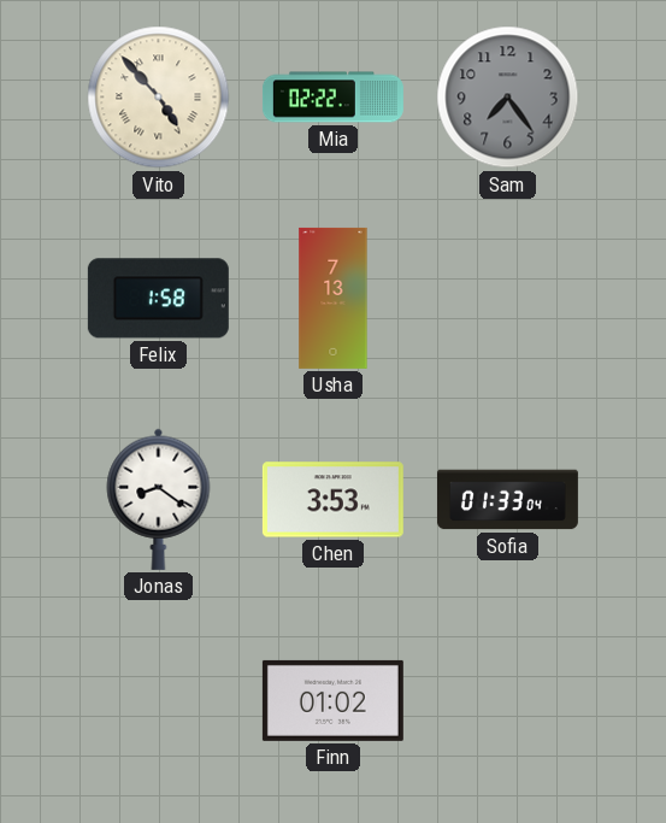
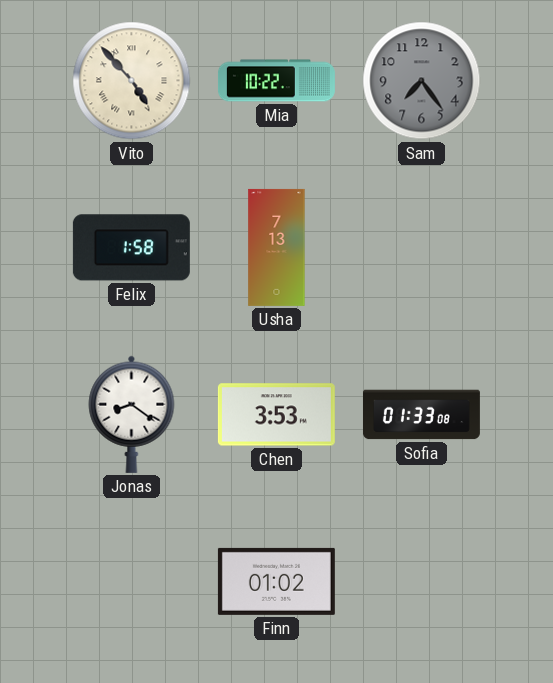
Mia: 02:22 -> 10:22
Sofia: 01:33:04 -> 01:33:08
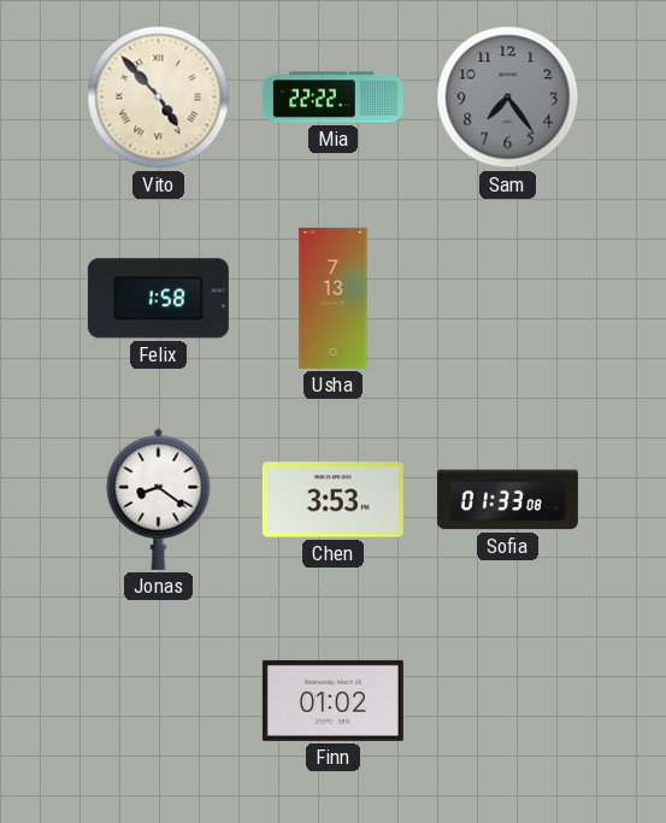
Mia: 10:22 -> 22:22
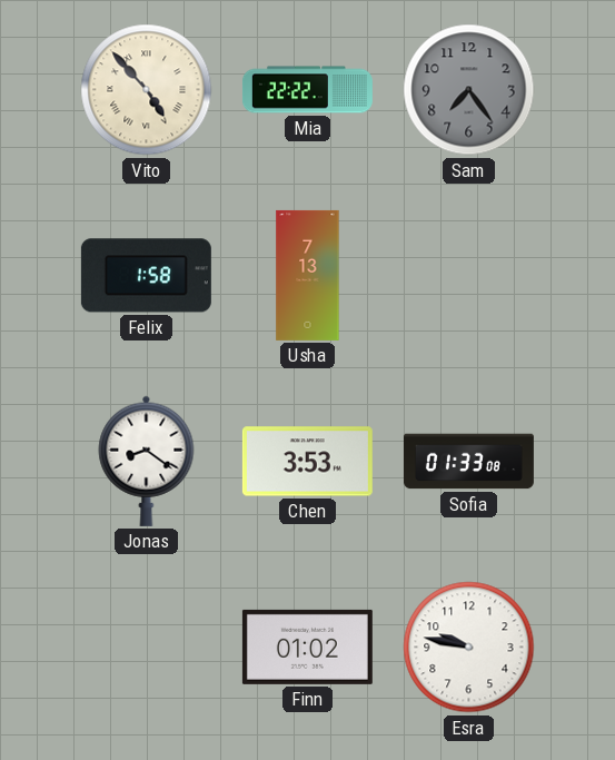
Esra: none -> 9:47
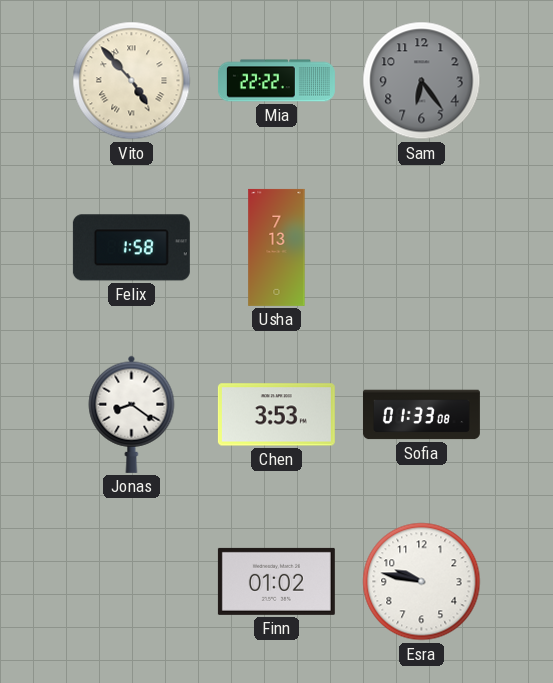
Sam: 7:24 -> 6:24
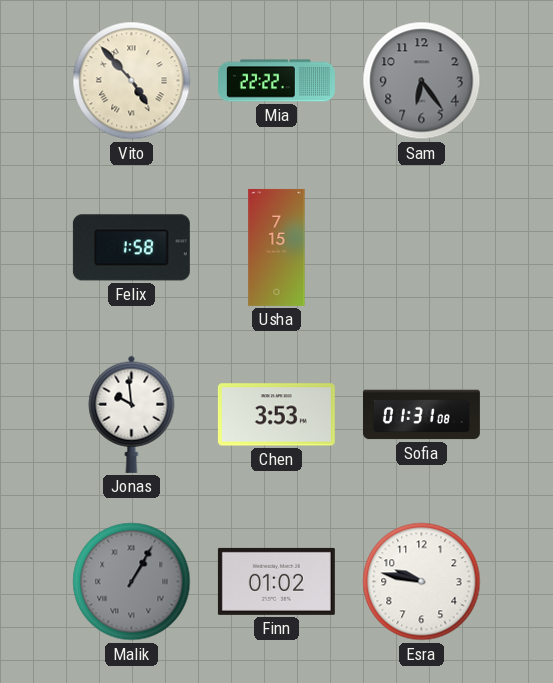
Usha: 7:13 -> 7:15
Jonas: 8:21 -> 9:59
Sofia: 01:33 -> 01:31
Malik: none -> 1:05
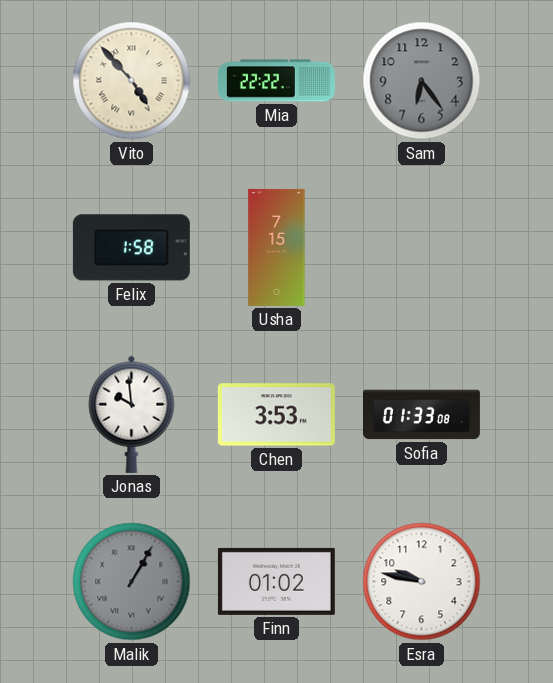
Sofia: 01:31 -> 01:33
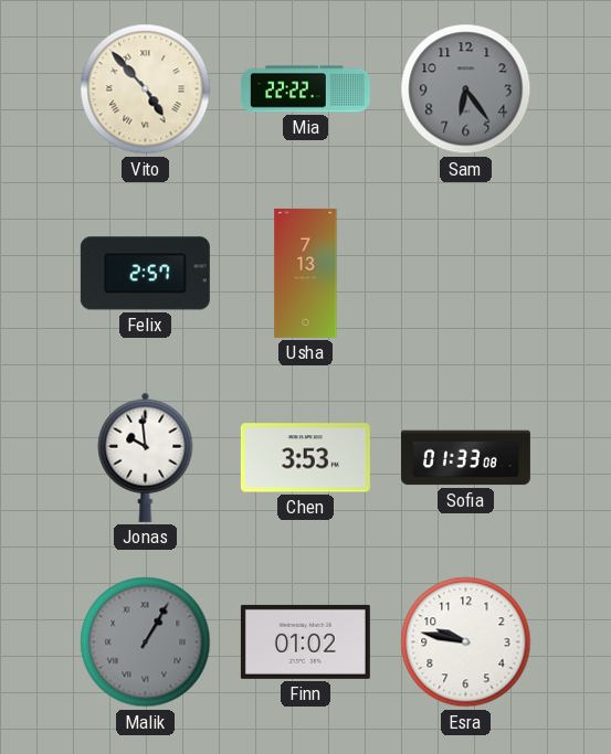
Felix: 1:58 -> 2:57
Usha: 7:15 -> 7:13
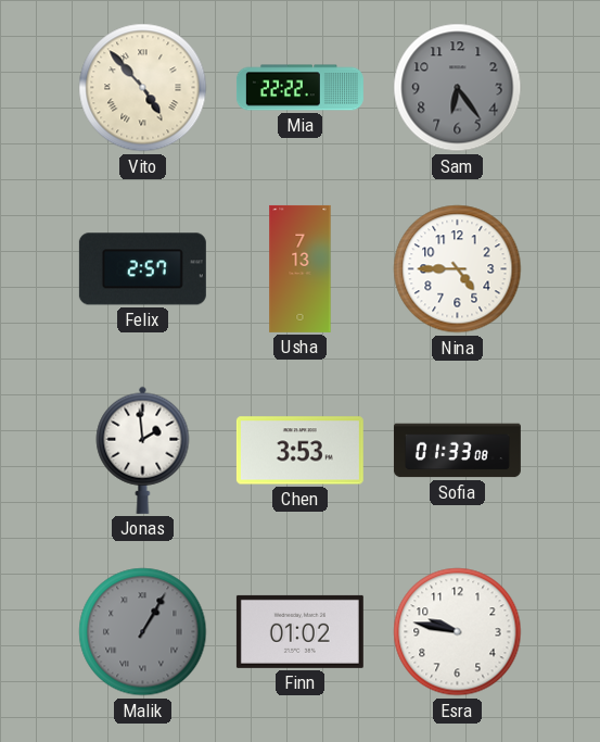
Nina: none -> 4:45
Jonas: 9:59 -> 1:59
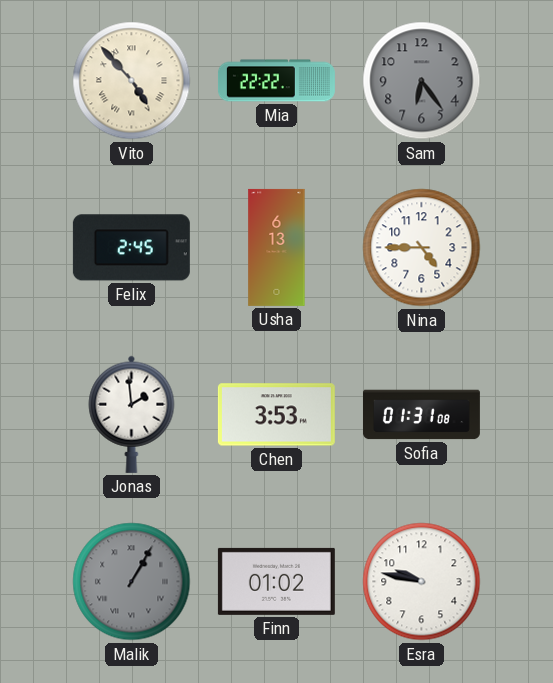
Felix: 2:57 -> 2:45
Usha: 7:13 -> 6:13
Sofia: 01:33 -> 01:31
